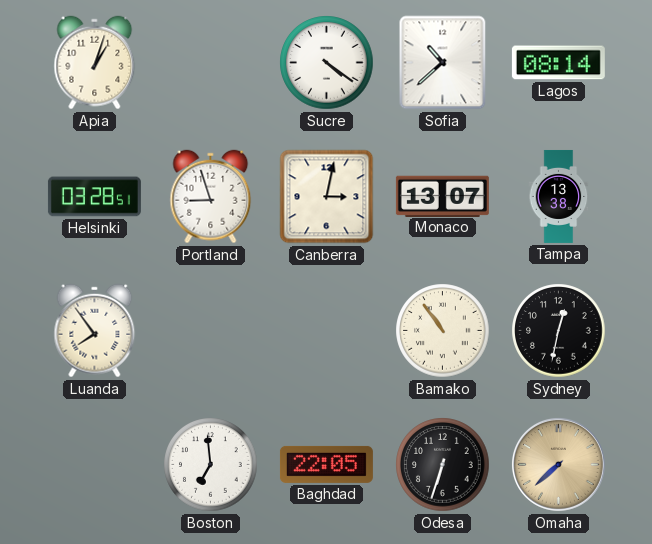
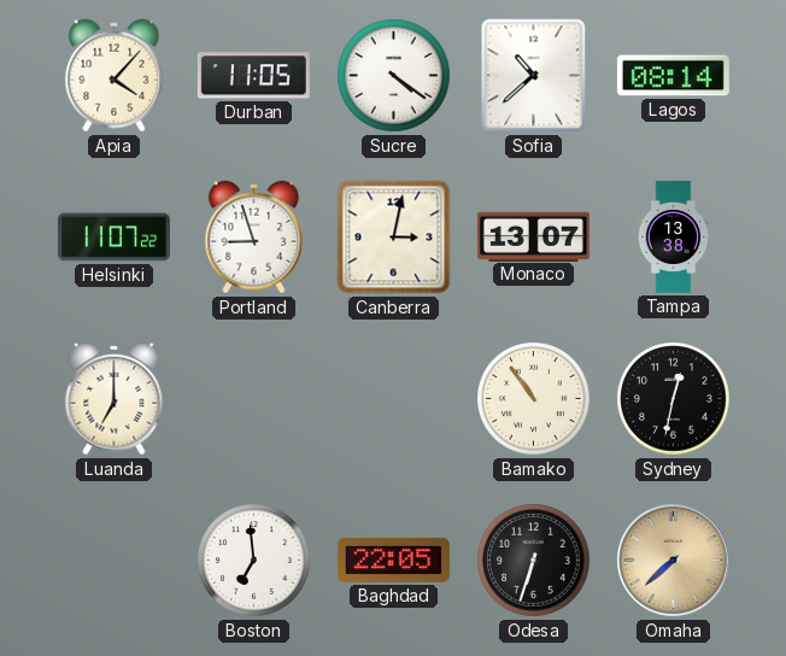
Apia: 1:03 -> 4:07
Durban: none -> 11:05
Helsinki: 03:28 -> 11:07
Luanda: 7:54 -> 7:00
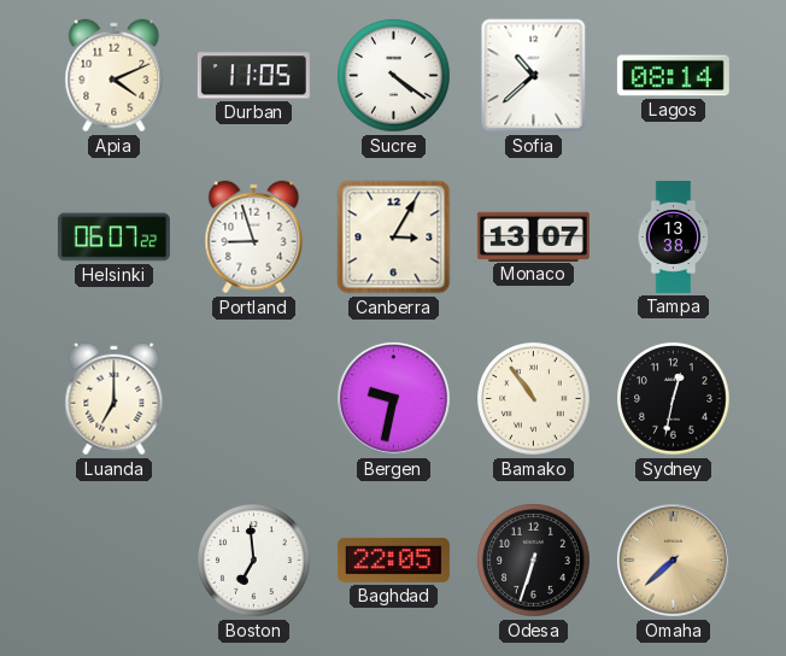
Apia: 4:07 -> 4:11
Helsinki: 11:07 -> 06:07
Canberra: 3:02 -> 3:05
Bergen: none -> 9:32
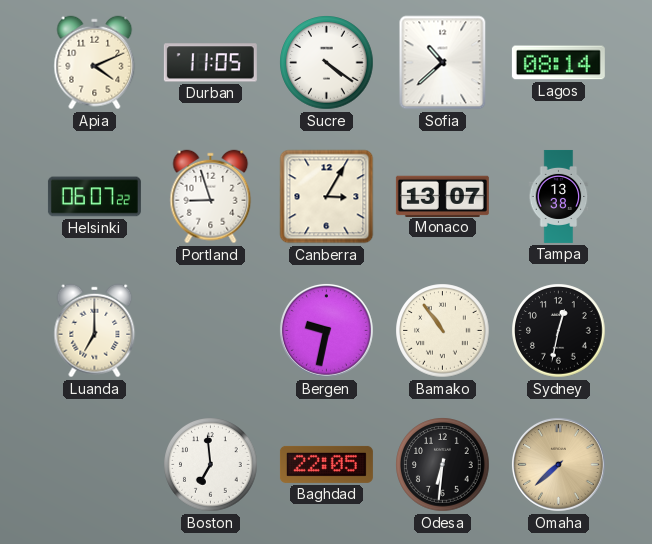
Odesa: 6:33 -> 6:31
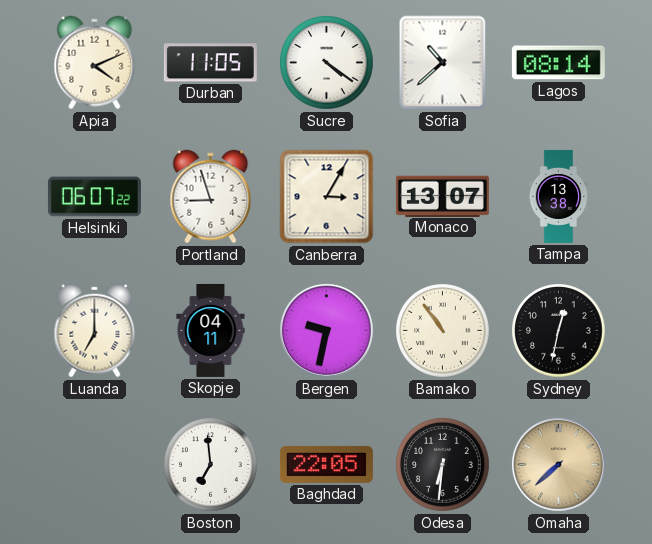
Skopje: none -> 04:11
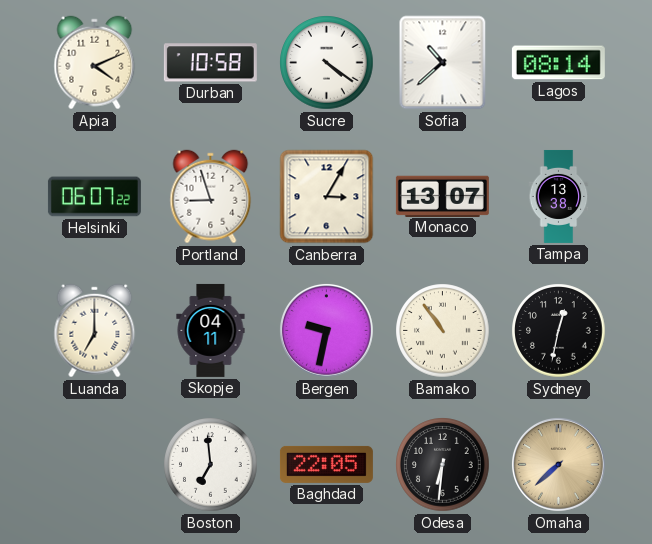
Durban: 11:05 -> 10:58
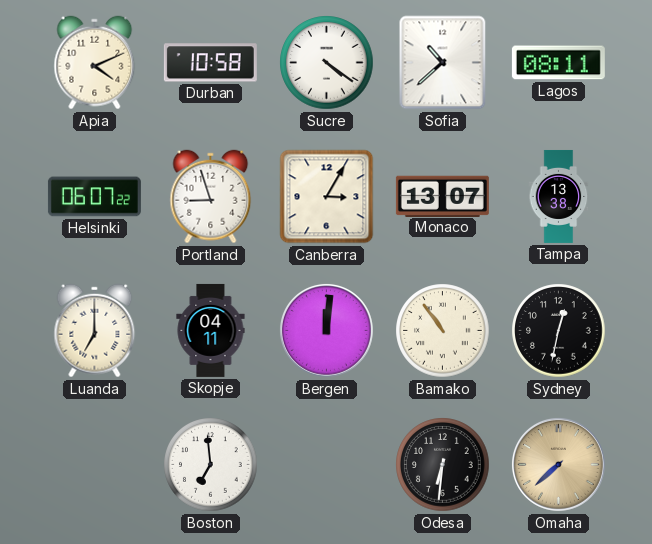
Lagos: 08:14 -> 08:11
Bergen: 9:32 -> 12:01
Baghdad: 22:05 -> none
